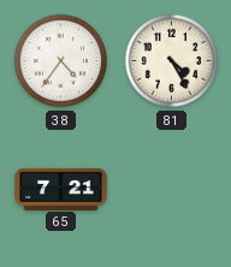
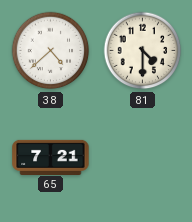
38: 4:36 -> 4:38
81: 4:25 -> 4:30
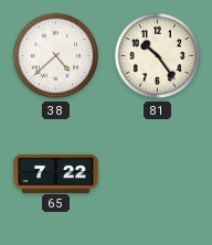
81: 4:30 -> 10:24
65: 7:21 -> 7:22
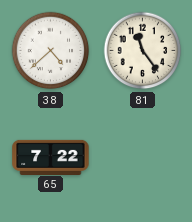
81: 10:24 -> 11:24
